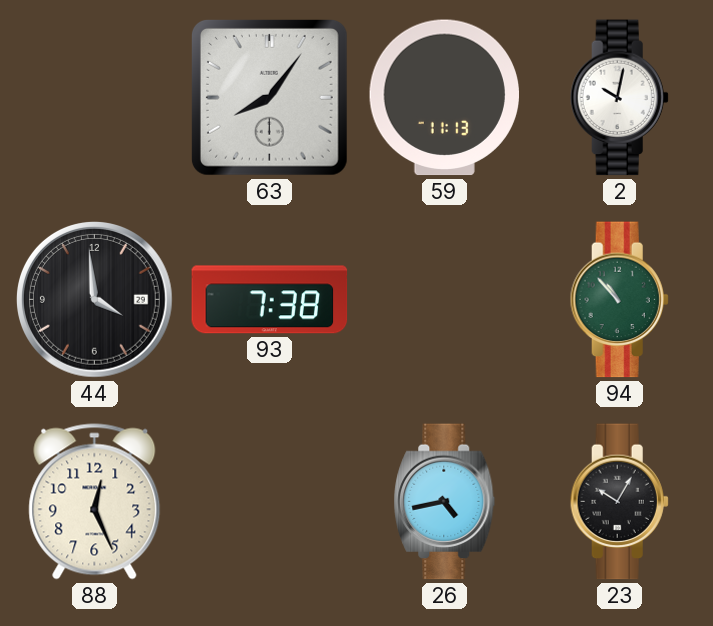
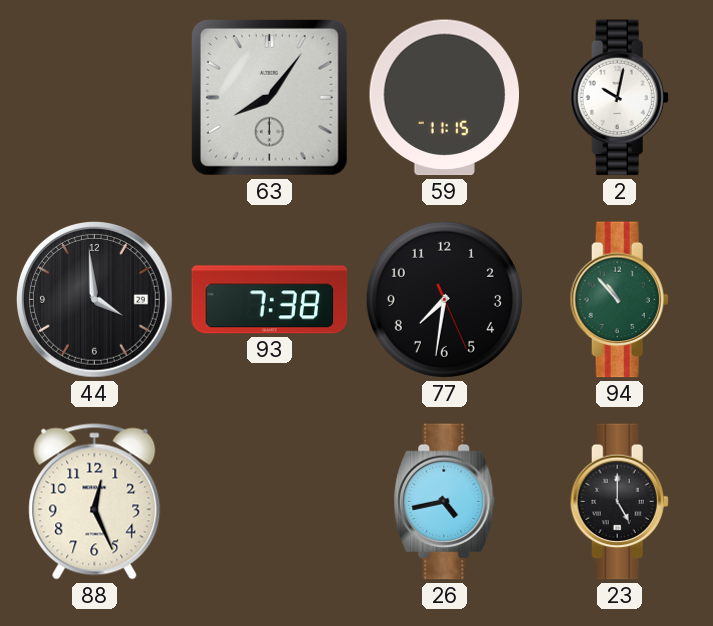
59: 11:13 -> 11:15
77: none -> 7:31
23: 10:05 -> 5:00
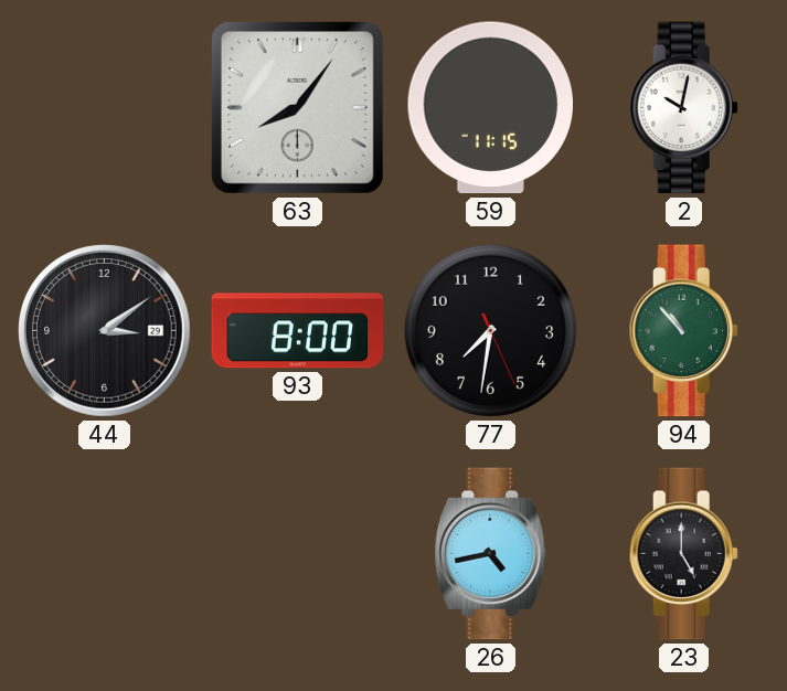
44: 3:59 -> 3:09
93: 7:38 -> 8:00
88: 12:26 -> none
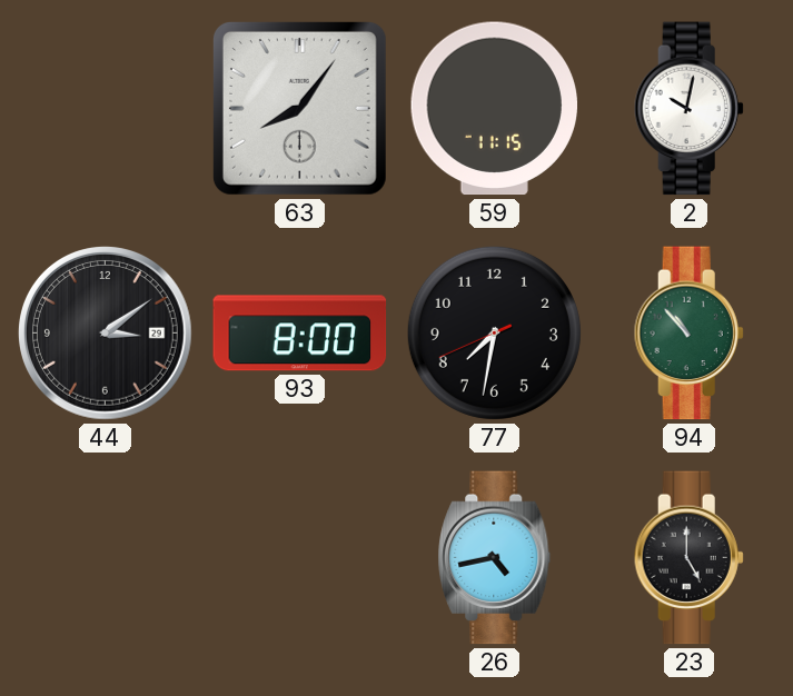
77: 7:31:26 -> 7:31:41
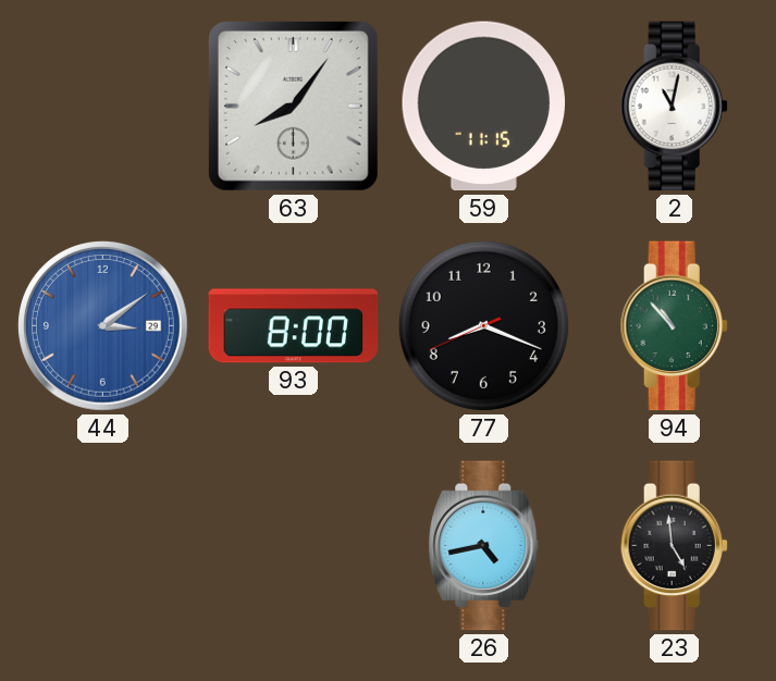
2: 10:02 -> 11:02
44 dial: black -> blue
77: 7:31 -> 8:18
23: 5:00 -> 4:59
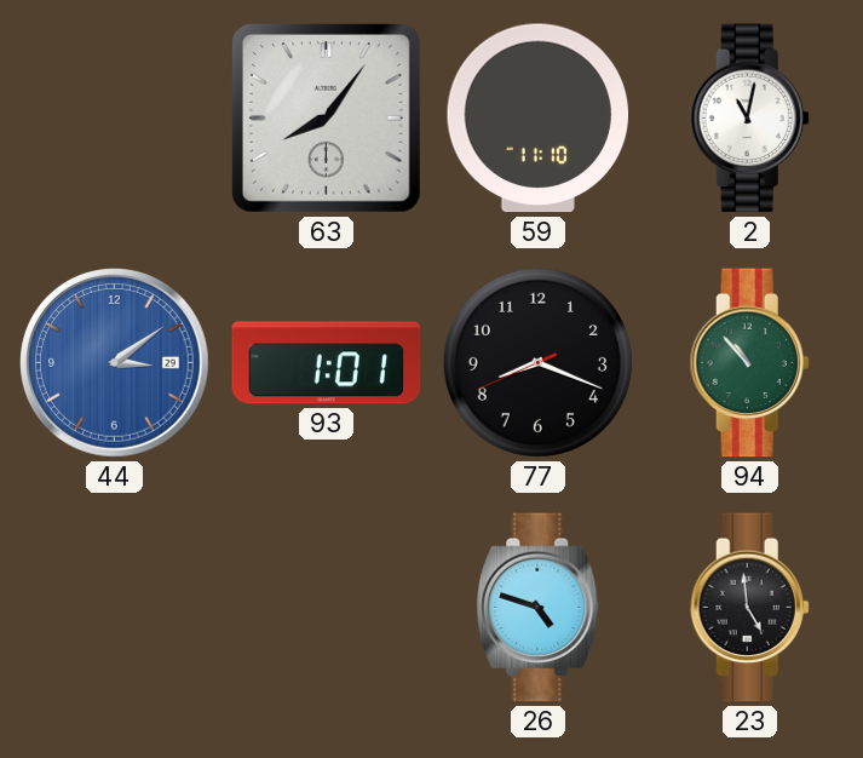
59: 11:15 -> 11:10
93: 8:00 -> 1:01
26: 4:43 -> 4:48
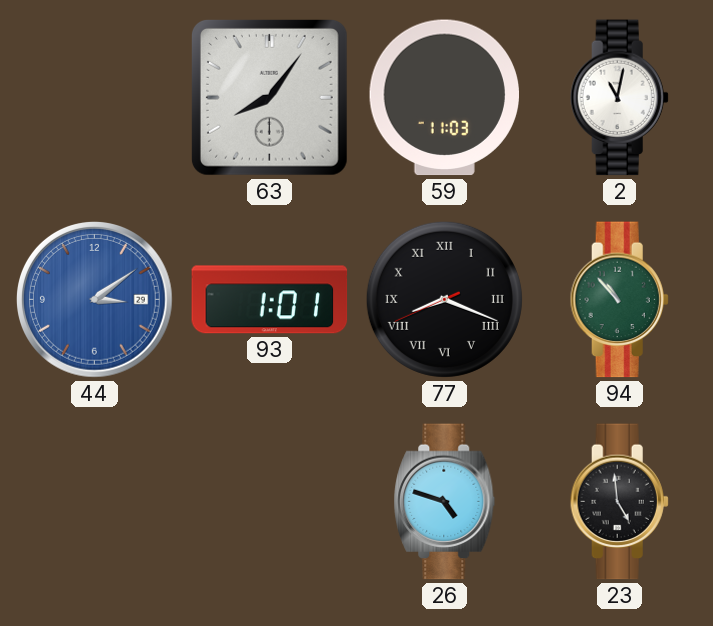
59: 11:10 -> 11:03
77 numerals: Arabic -> Roman
